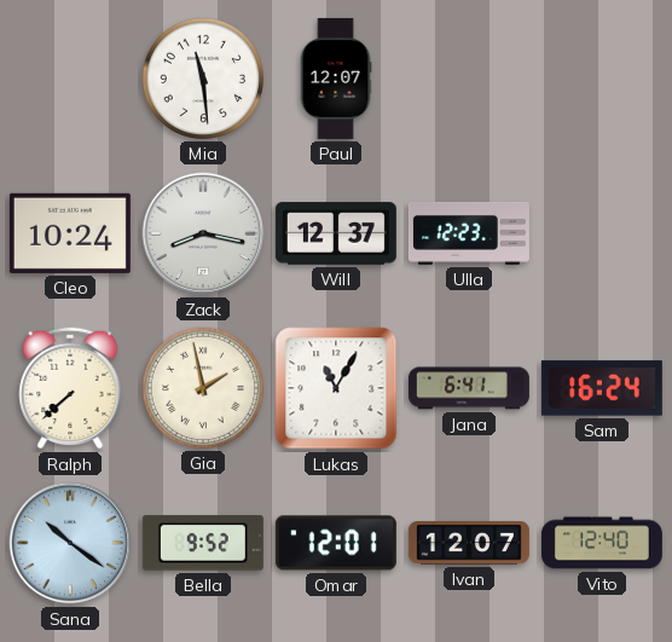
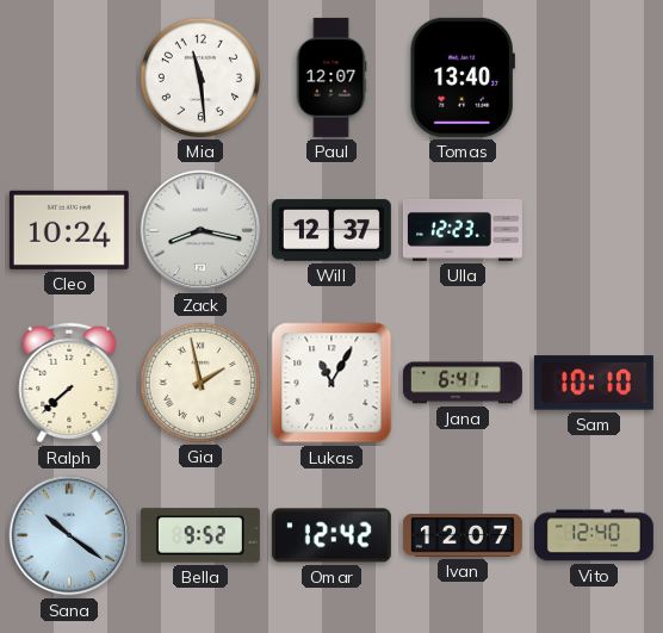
Tomas: none -> 13:40
Sam: 16:24 -> 10:10
Omar: 12:01 -> 12:42
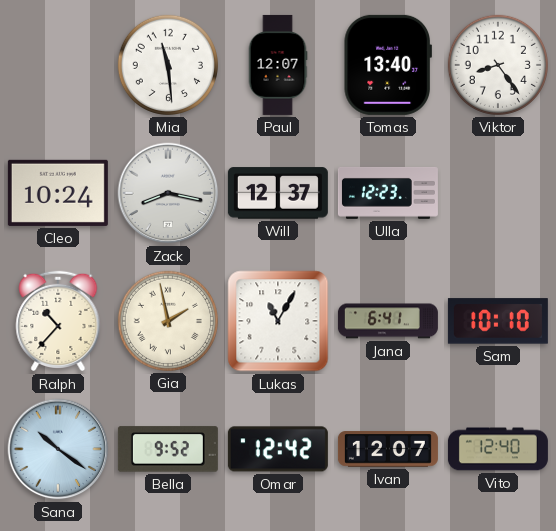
Viktor: none -> 8:24
Ralph: 7:38 -> 10:37
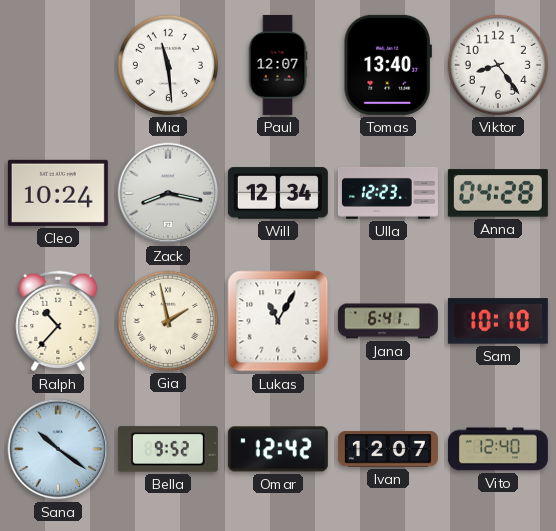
Will: 12:37 -> 12:34
Anna: none -> 04:28
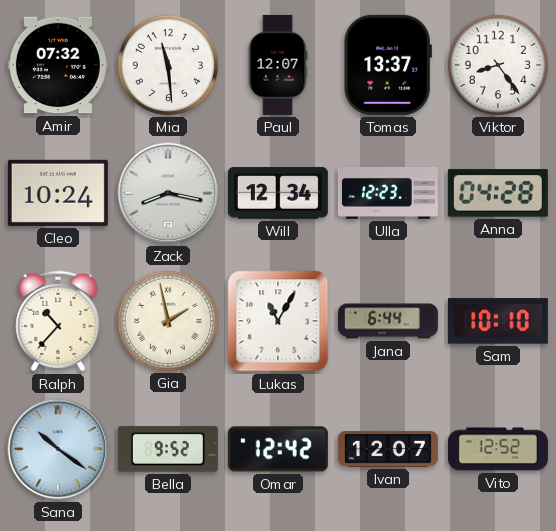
Amir: none -> 07:32
Tomas: 13:40 -> 13:37
Jana: 6:41 -> 6:44
Vito: 12:40 -> 12:52
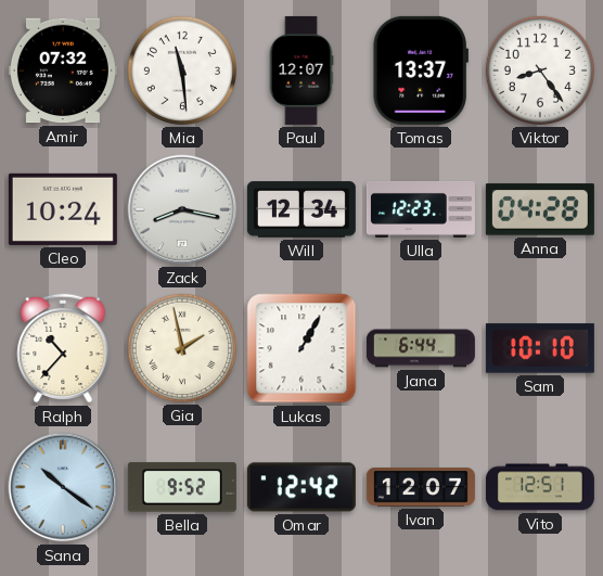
Lukas: 11:05 -> 1:05
Vito: 12:52 -> 12:51
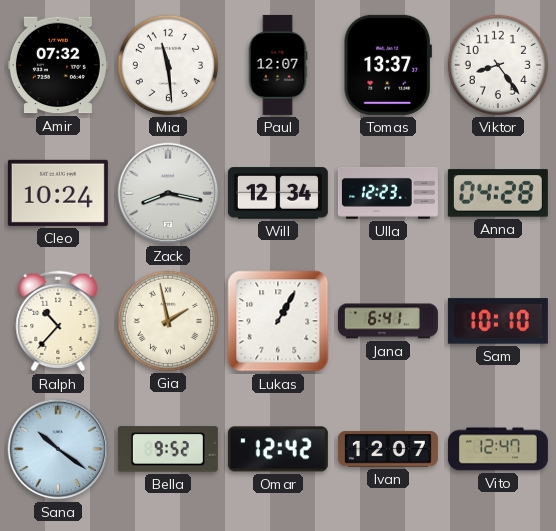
Jana: 6:44 -> 6:41
Vito: 12:51 -> 12:47
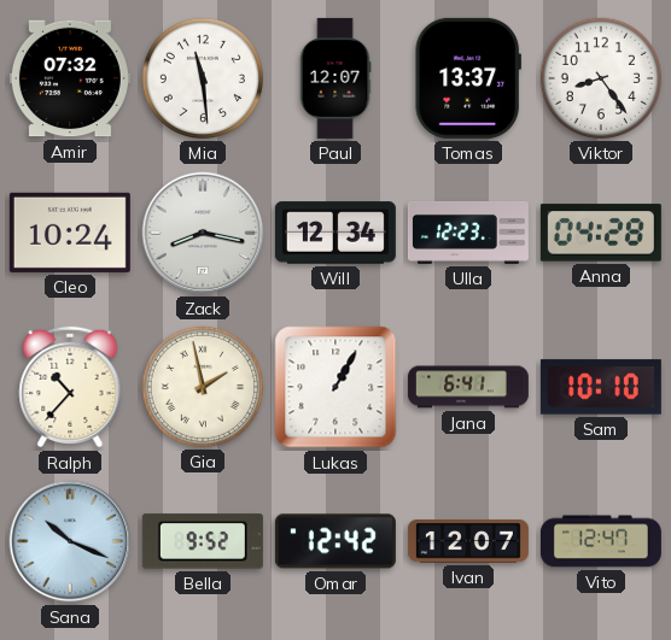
Sana: 10:21 -> 10:19
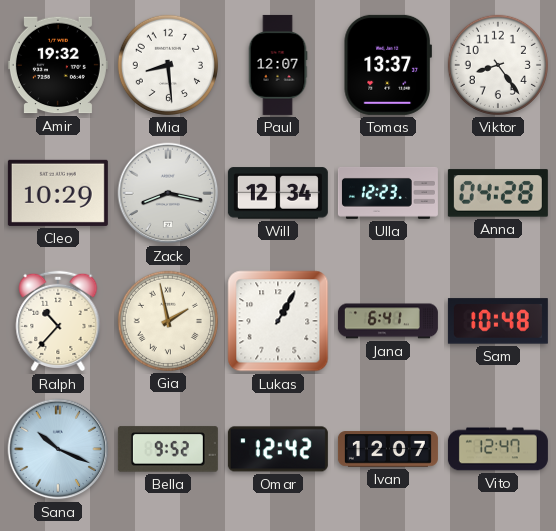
Amir: 07:32 -> 19:32
Mia: 11:29 -> 8:29
Cleo: 10:24 -> 10:29
Sam: 10:10 -> 10:48
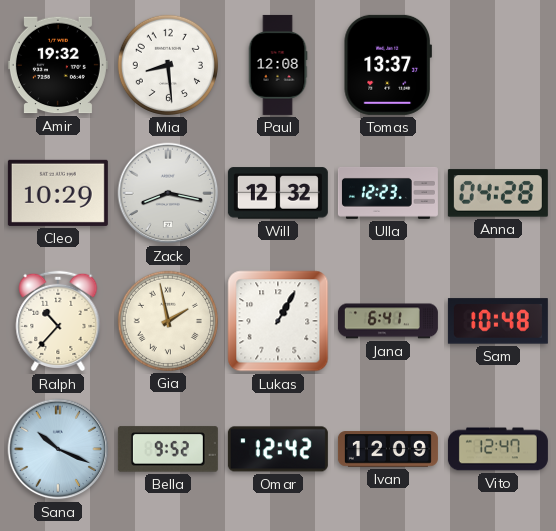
Paul: 12:07 -> 12:08
Viktor: 8:24 -> none
Will: 12:34 -> 12:32
Ivan: 12:07 -> 12:09
